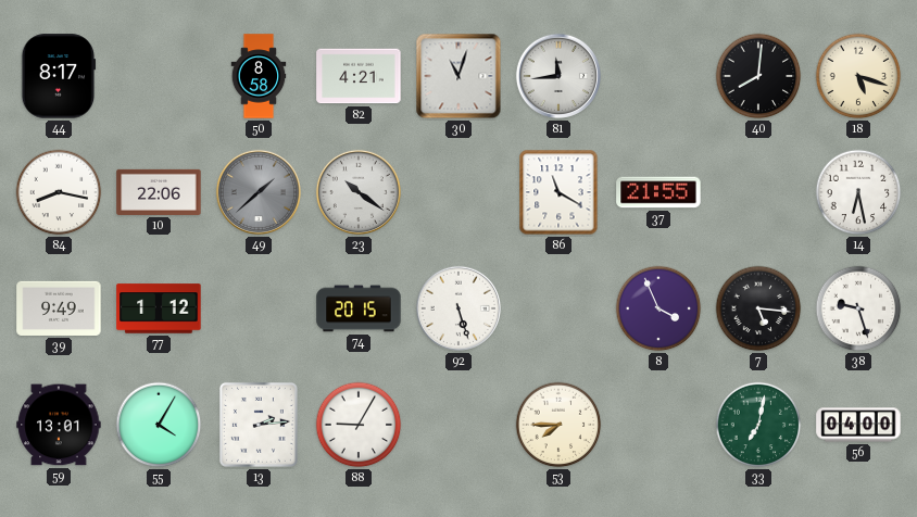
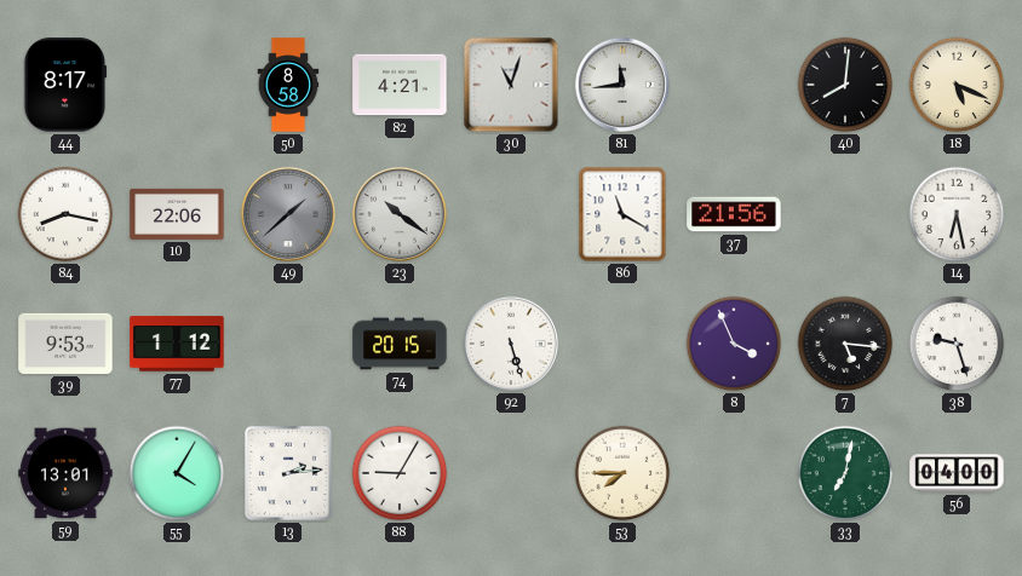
18: 5:18 -> 5:19
37: 21:55 -> 21:56
39: 9:49 -> 9:53
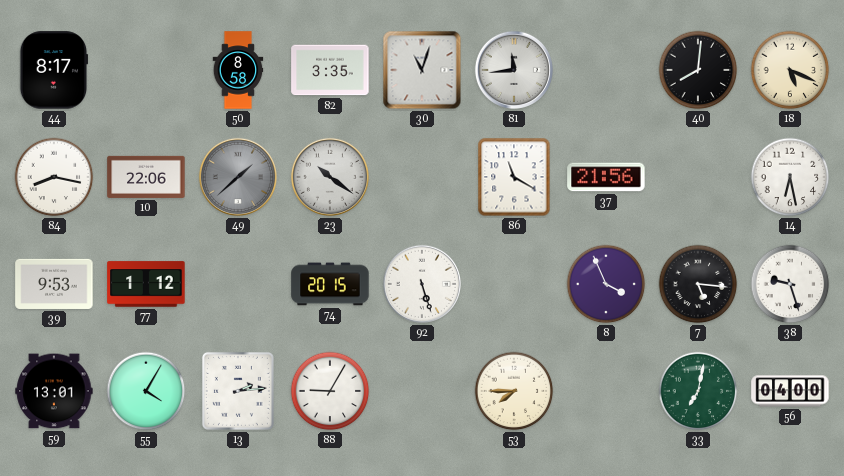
82: 4:21 -> 3:35
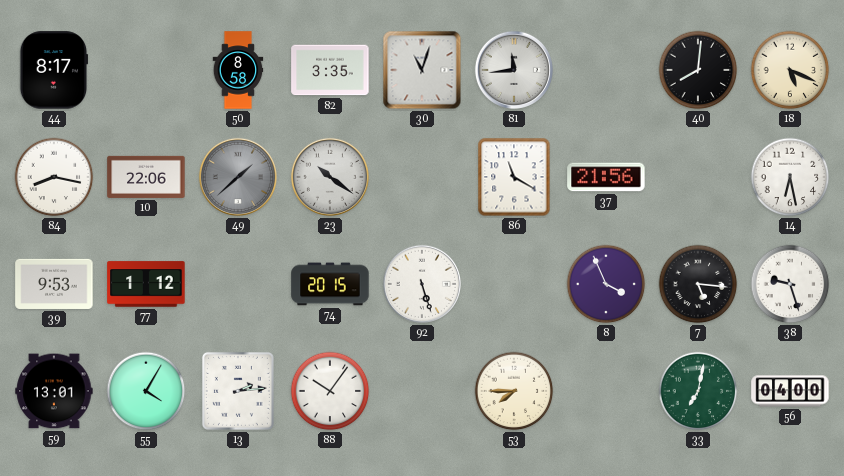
88: 9:05 -> 10:06
